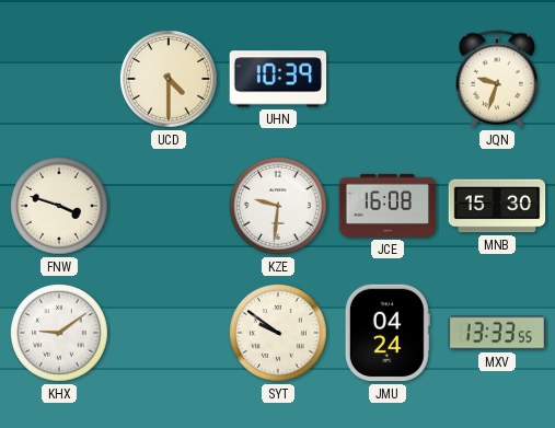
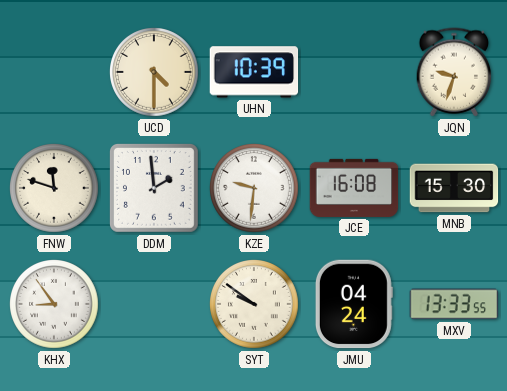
FNW: 3:48 -> 11:48
DDM: none -> 1:59
KHX: 9:09 -> 8:54
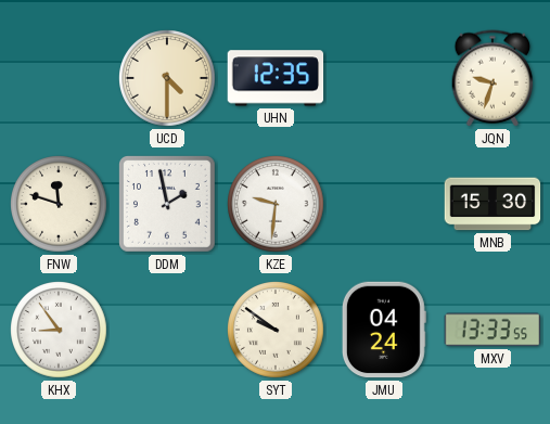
UHN: 10:39 -> 12:35
DDM: 1:59 -> 1:58
JCE: 16:08 -> none
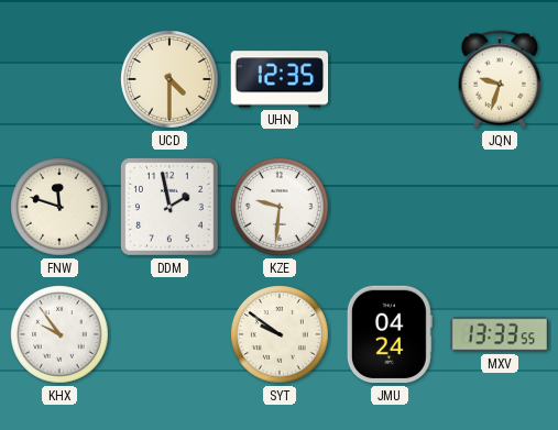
MNB: 15:30 -> none
KHX: 8:54 -> 9:54
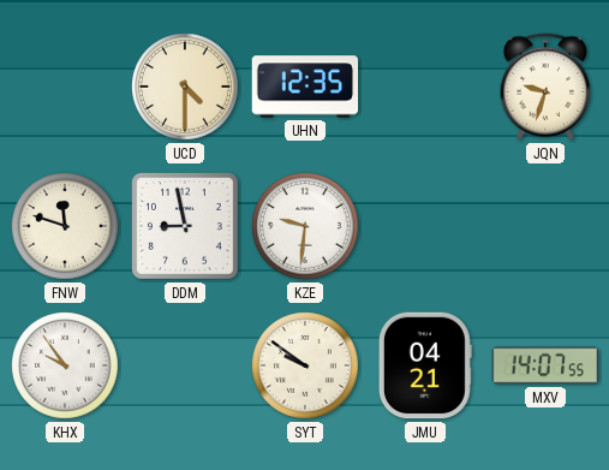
DDM: 1:58 -> 8:58
JMU: 04:24 -> 04:21
MXV: 13:33 -> 14:07
